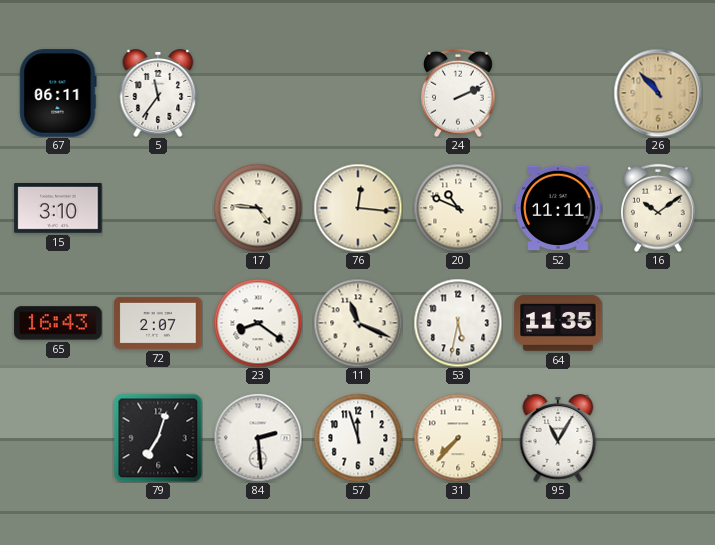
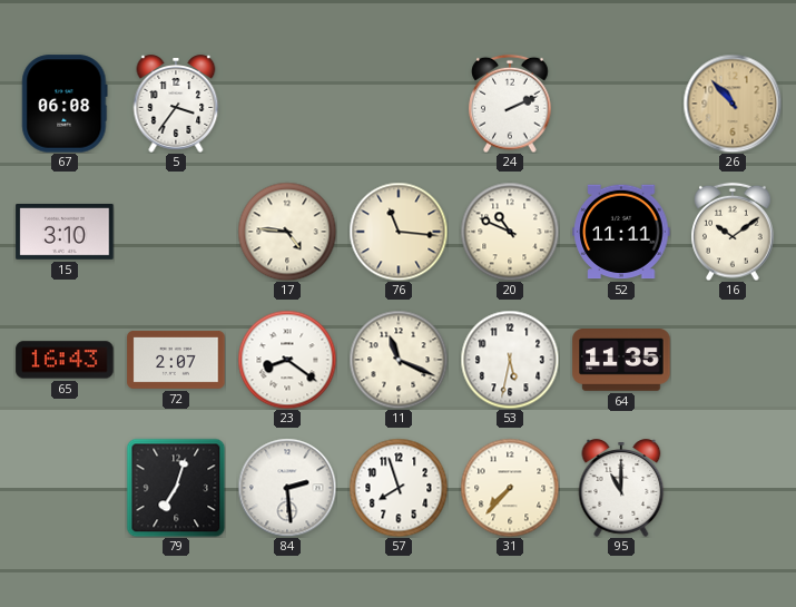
67: 06:11 -> 06:08
5: 11:36 -> 3:36
76: 12:16 -> 11:16
57: 11:57 -> 7:57
95: 11:05 -> 11:00
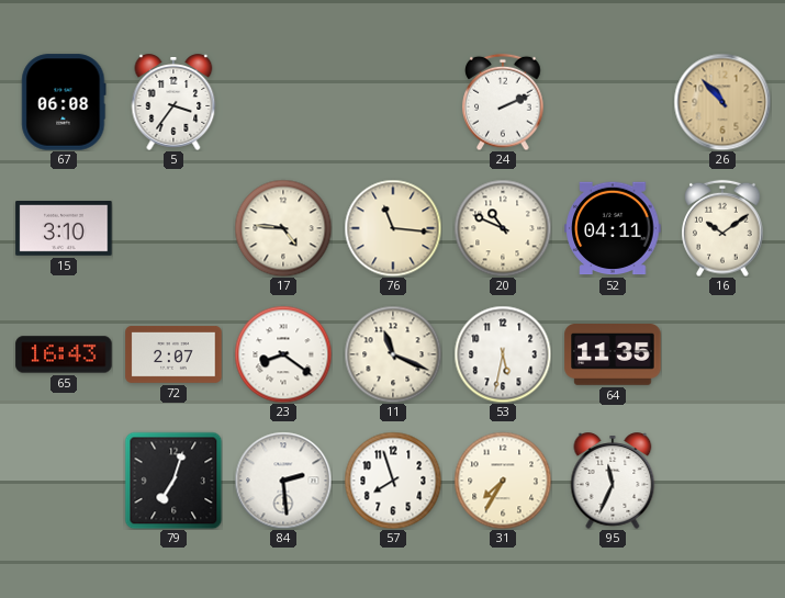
52: 11:11 -> 04:11
31: 7:37 -> 7:35
95: 11:00 -> 11:34
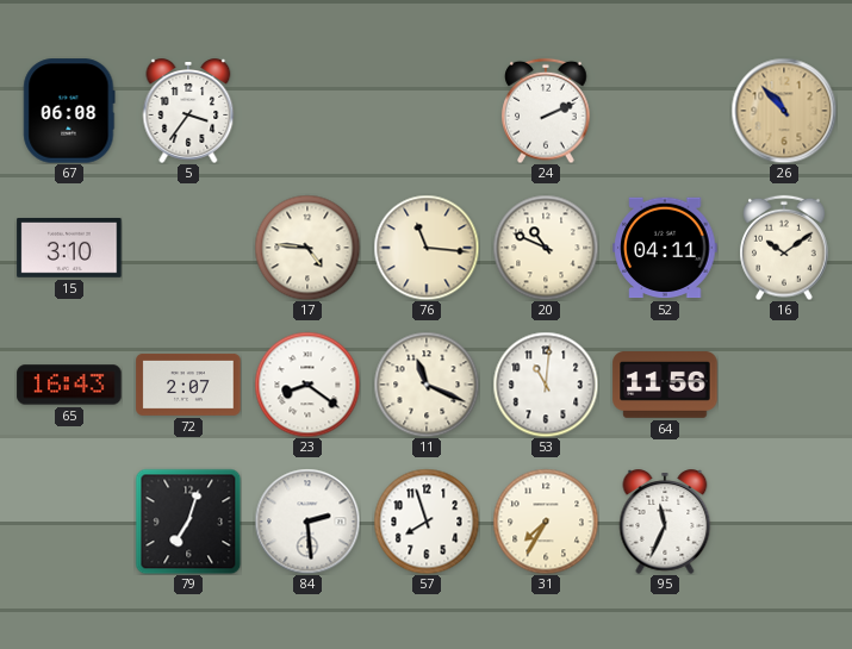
53: 5:32 -> 11:01
64: 11:35 -> 11:56
